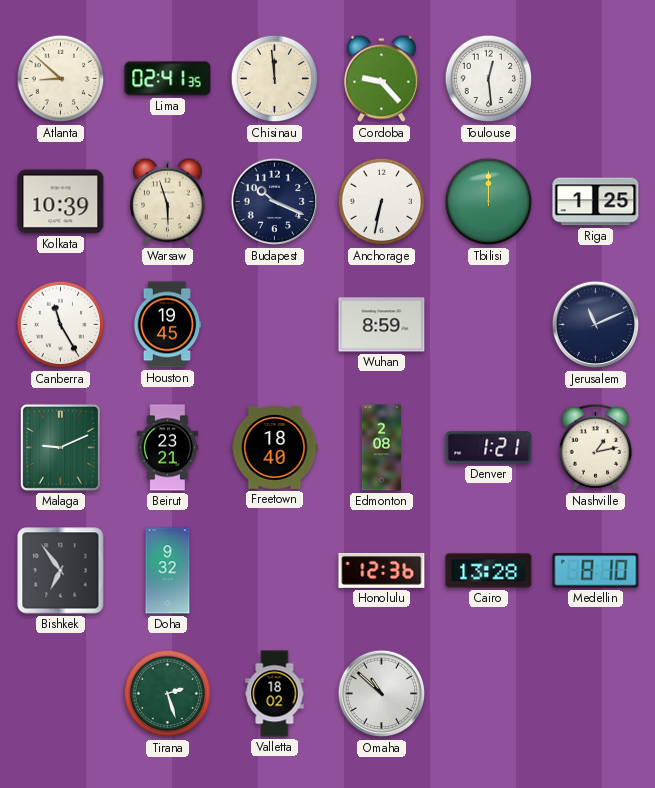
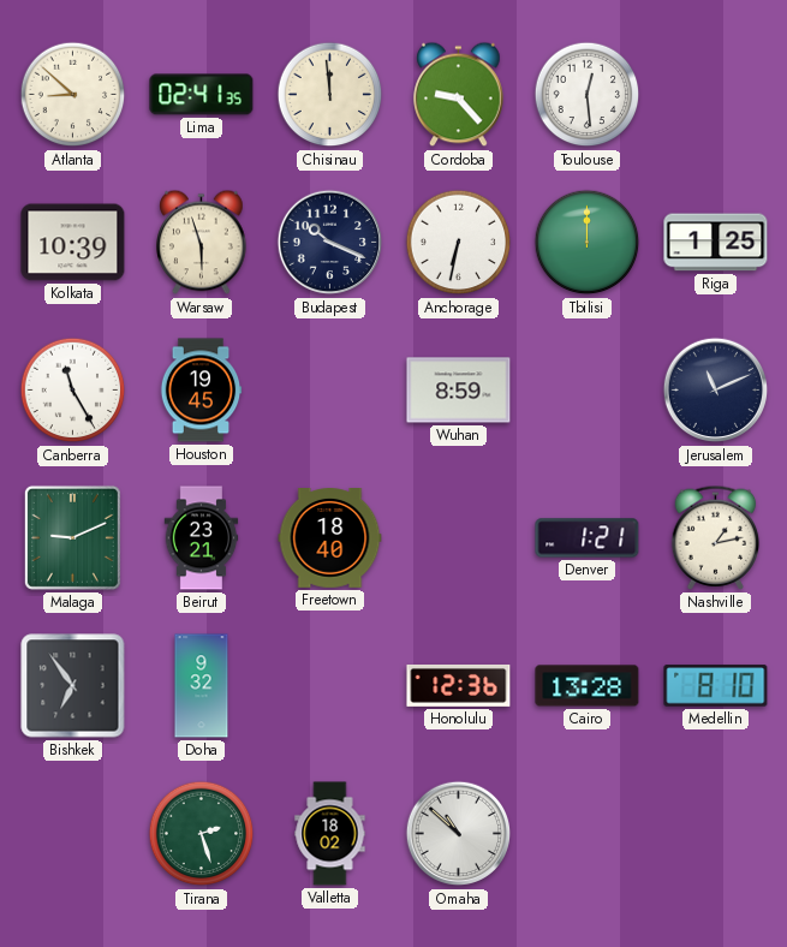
Edmonton: 2:08 -> none
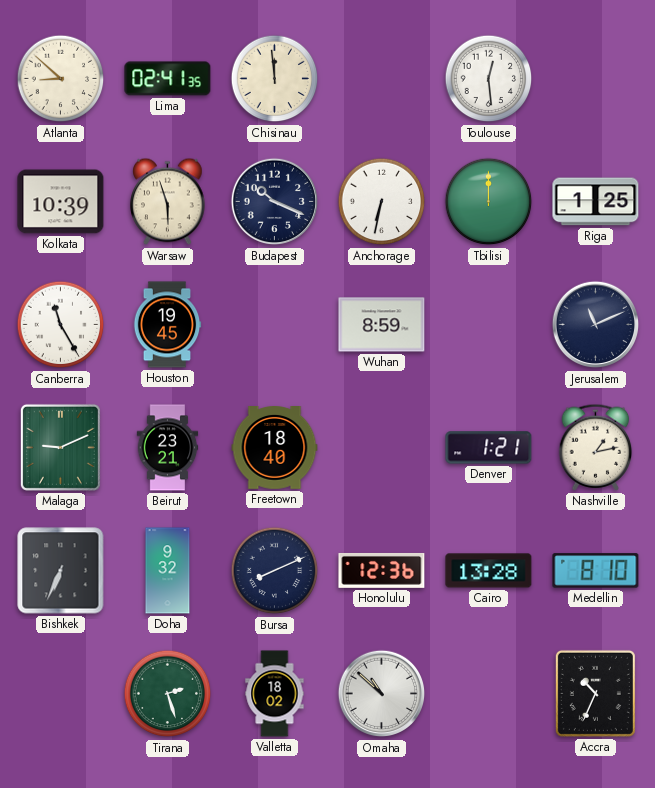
Cordoba: 9:23 -> none
Bishkek: 6:54 -> 6:34
Bursa: none -> 8:11
Accra: none -> 10:34
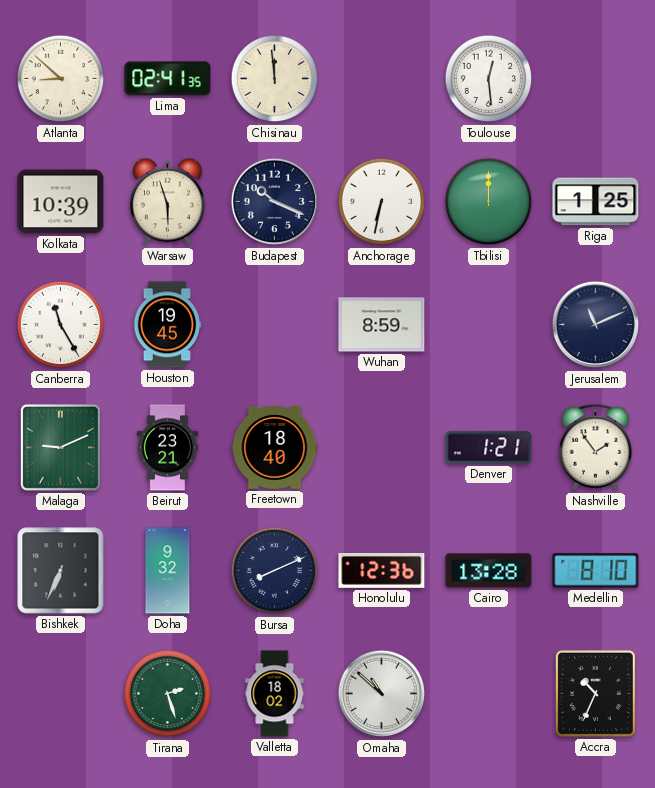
Nashville: 1:13 -> 1:54
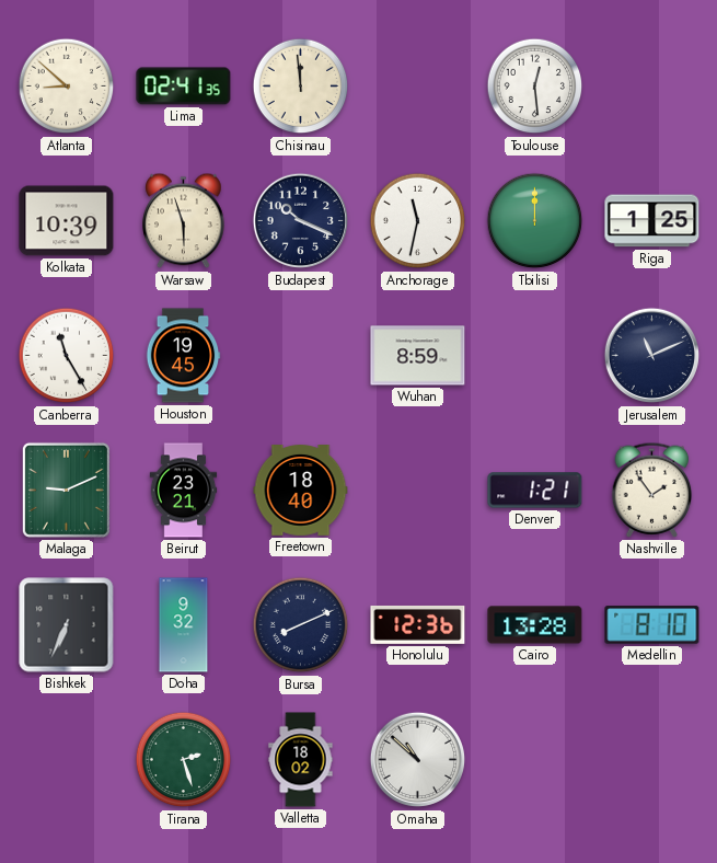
Anchorage: 6:32 -> 11:32
Accra: 10:34 -> none
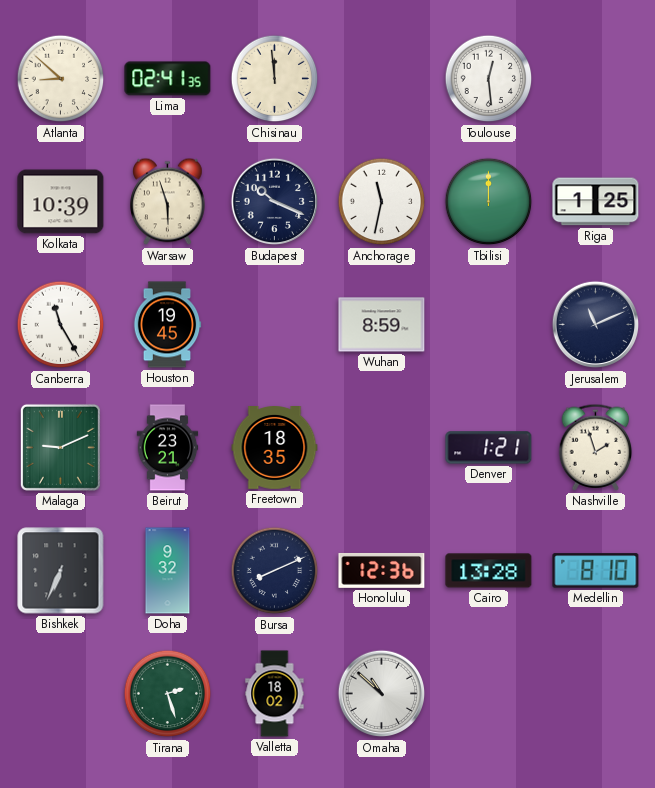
Freetown: 18:40 -> 18:35
Nashville: 1:54 -> 1:57
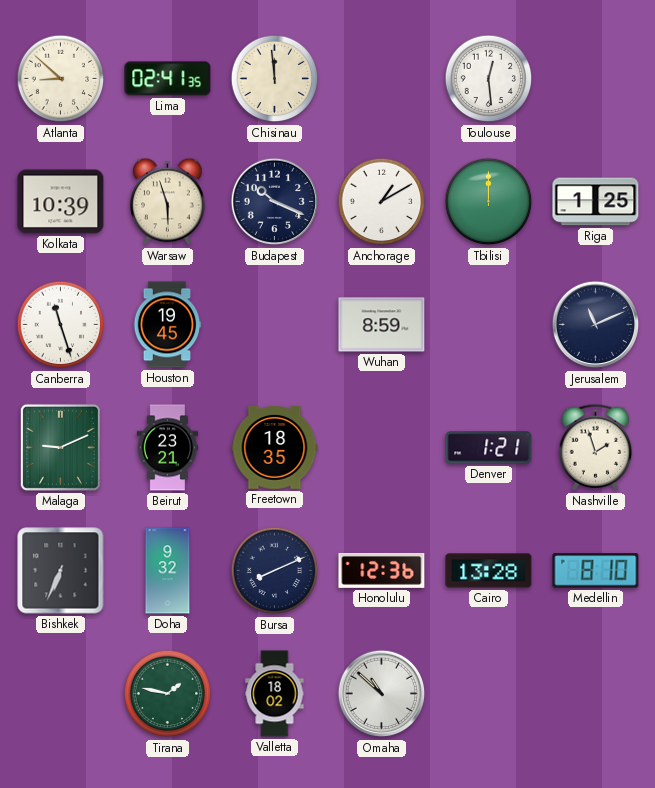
Anchorage: 11:32 -> 1:10
Canberra: 11:25 -> 11:27
Tirana: 2:27 -> 1:47
